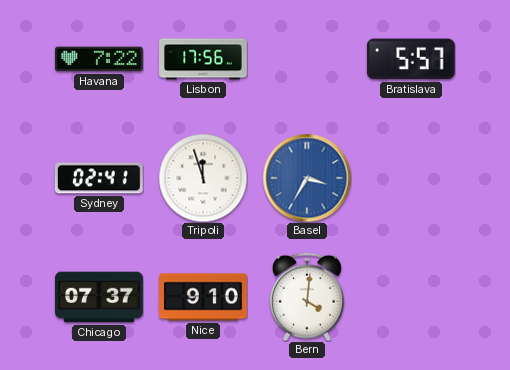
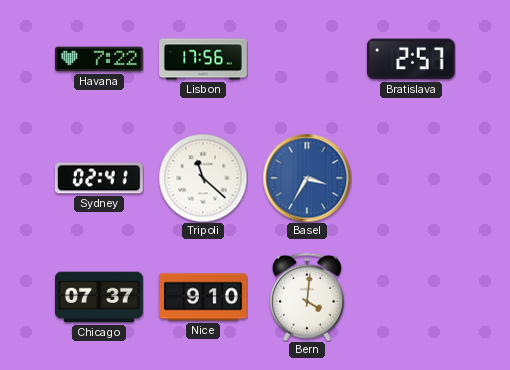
Bratislava: 5:57 -> 2:57
Tripoli: 11:57 -> 11:22
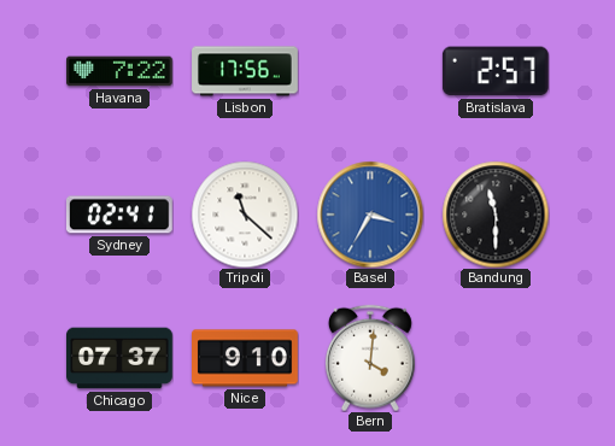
Bandung: none -> 11:30
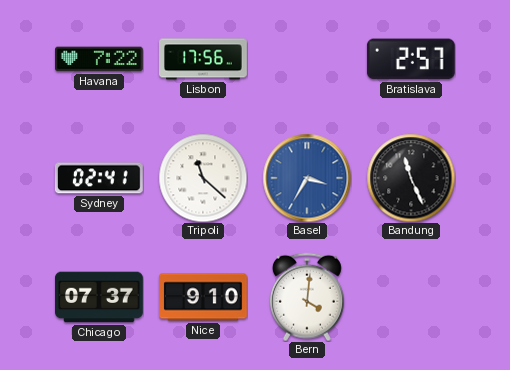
Bandung: 11:30 -> 11:26
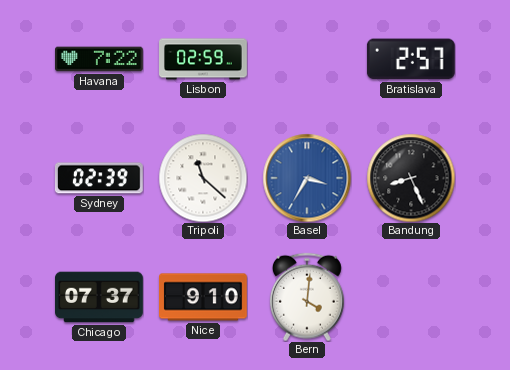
Lisbon: 17:56 -> 02:59
Sydney: 02:41 -> 02:39
Bandung: 11:26 -> 8:26
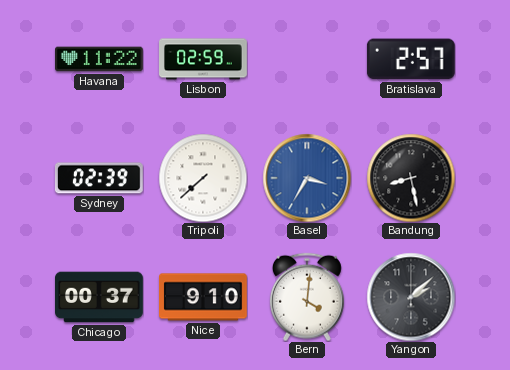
Havana: 7:22 -> 11:22
Tripoli: 11:22 -> 7:38
Bandung: 8:26 -> 8:28
Chicago: 07:37 -> 00:37
Yangon: none -> 2:08
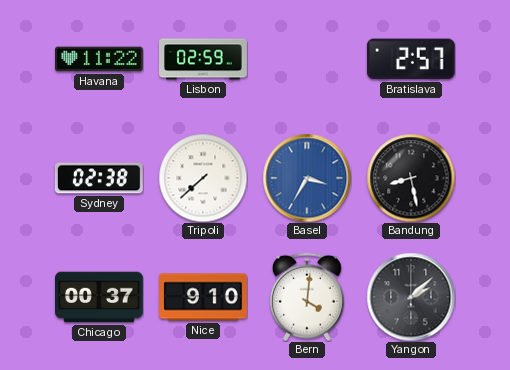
Sydney: 02:39 -> 02:38
